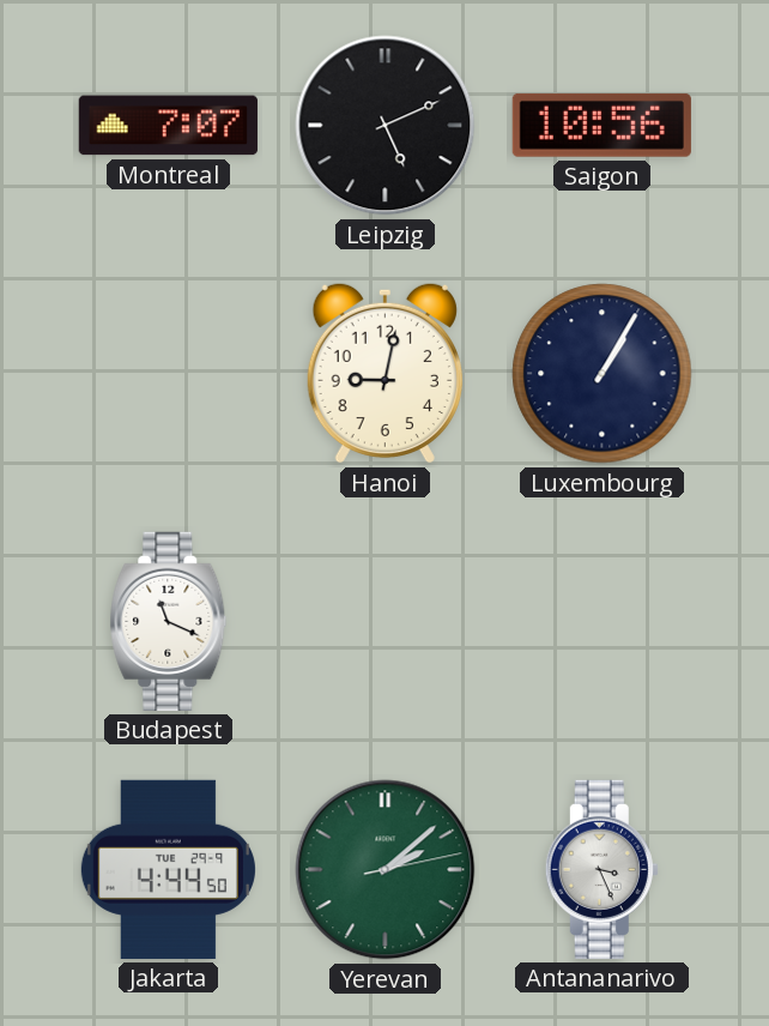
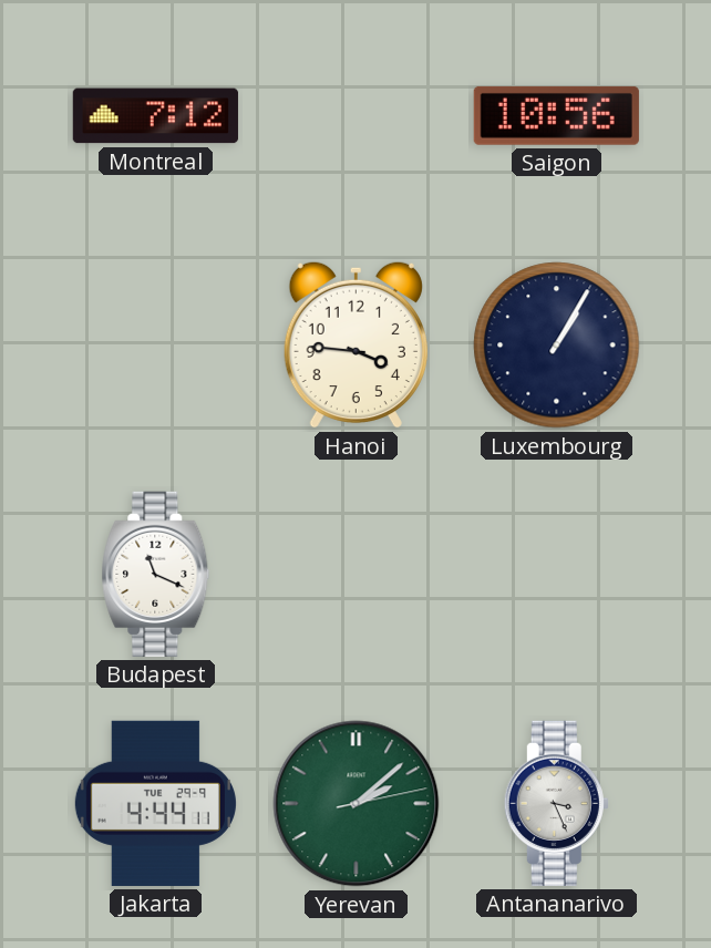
Montreal: 7:07 -> 7:12
Leipzig: 5:11 -> none
Hanoi: 9:02 -> 3:46
Jakarta: 4:44:50 -> 4:44:11
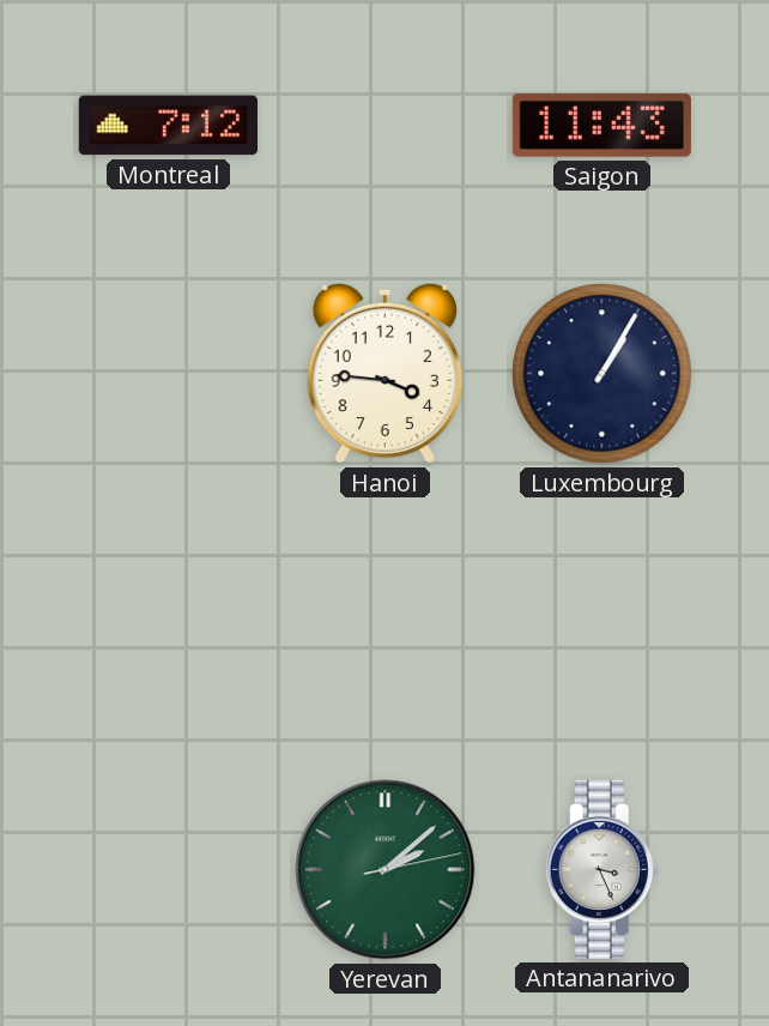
Saigon: 10:56 -> 11:43
Budapest: 11:19 -> none
Jakarta: 4:44 -> none
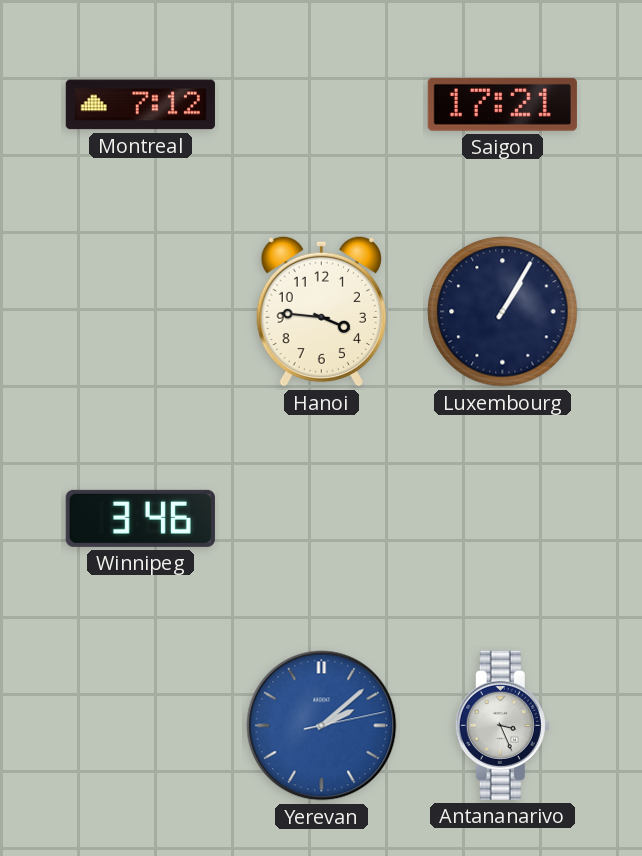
Saigon: 11:43 -> 17:21
Winnipeg: none -> 3:46
Yerevan dial: green -> blue
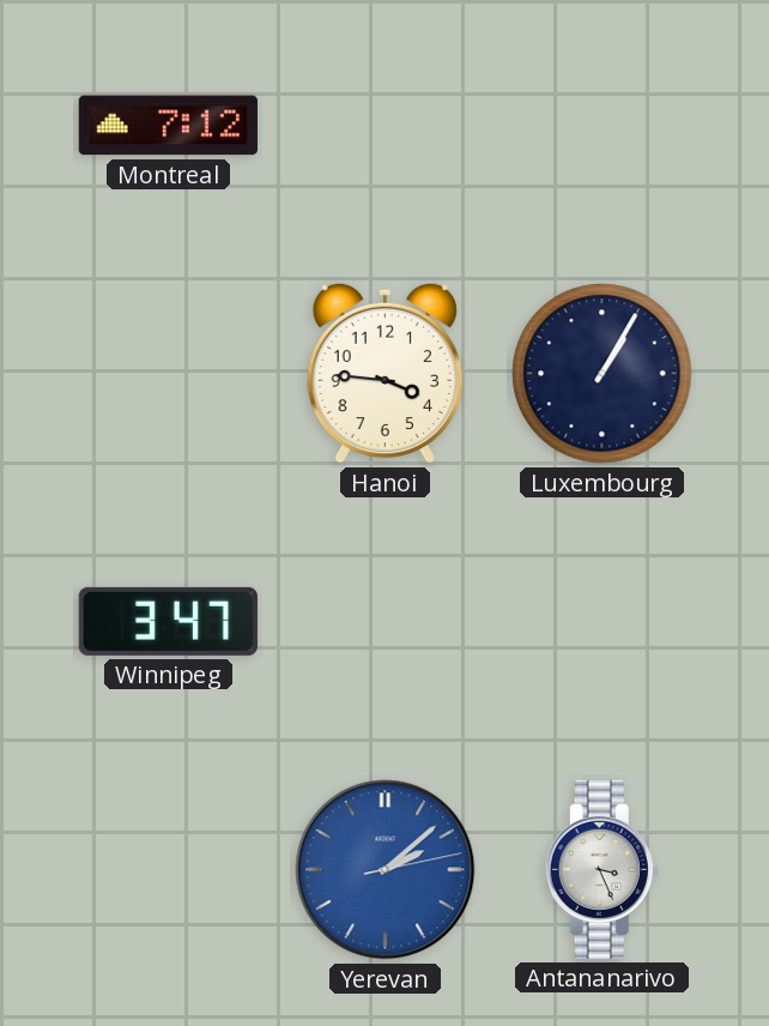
Saigon: 17:21 -> none
Winnipeg: 3:46 -> 3:47
